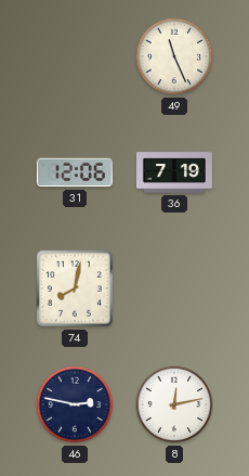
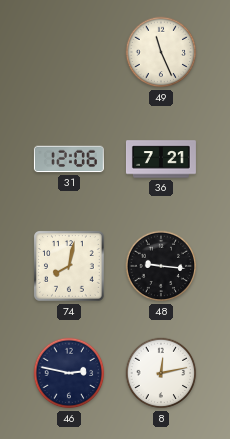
36: 7:19 -> 7:21
48: none -> 9:16
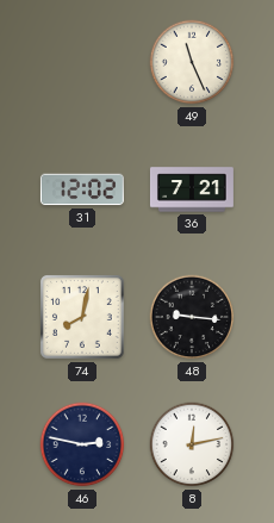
31: 12:06 -> 12:02
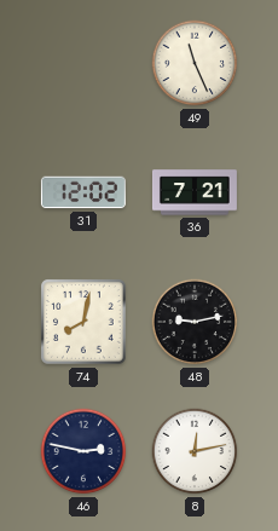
48: 9:16 -> 9:13
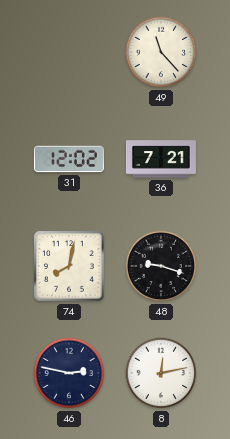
49: 11:26 -> 11:23
48: 9:13 -> 9:18
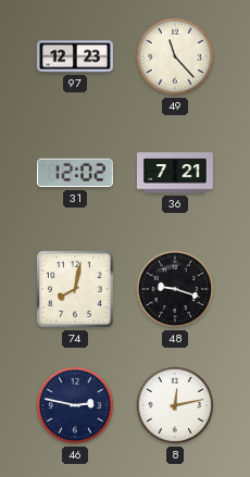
97: none -> 12:23
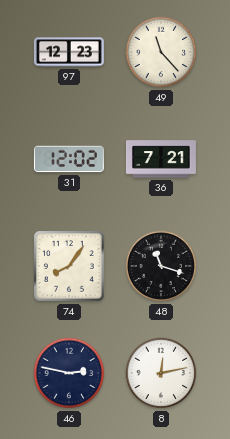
74: 8:02 -> 8:06
48: 9:18 -> 11:18
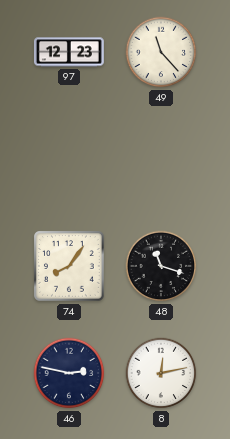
31: 12:02 -> none
36: 7:21 -> none
